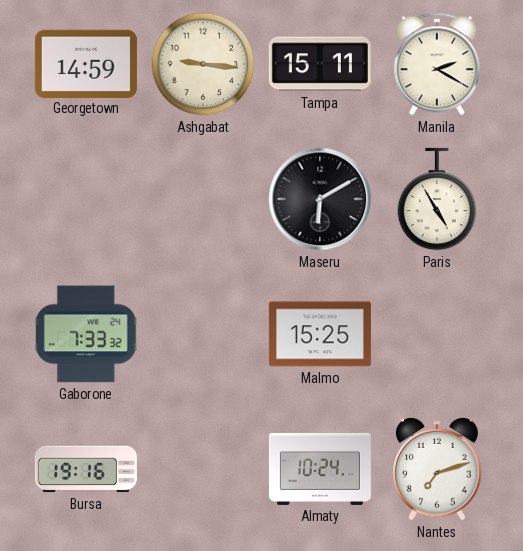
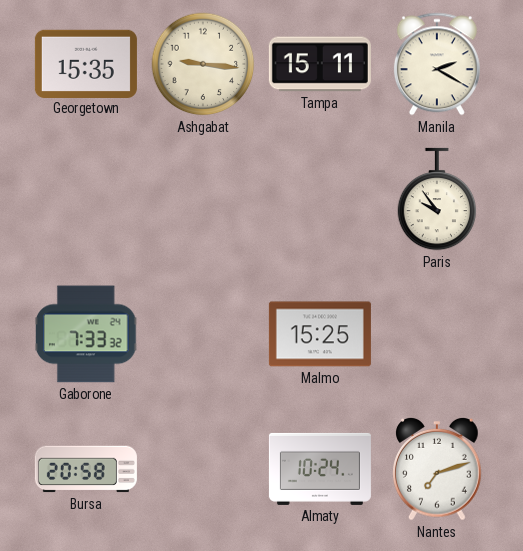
Georgetown: 14:59 -> 15:35
Maseru: 6:10 -> none
Paris: 4:55 -> 9:54
Bursa: 19:16 -> 20:58
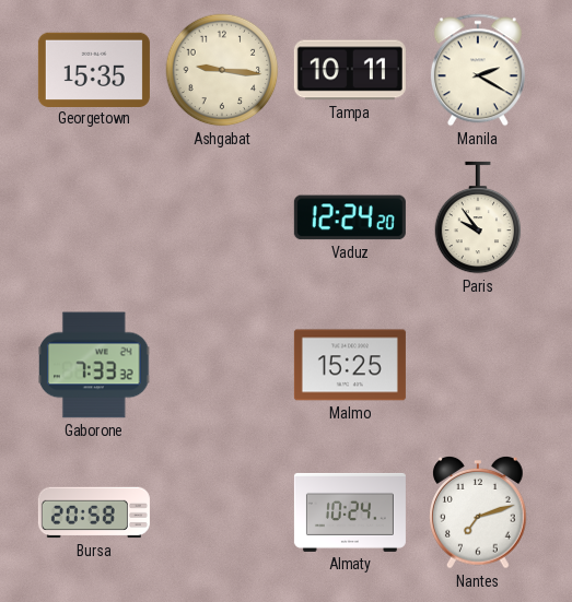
Tampa: 15:11 -> 10:11
Vaduz: none -> 12:24
